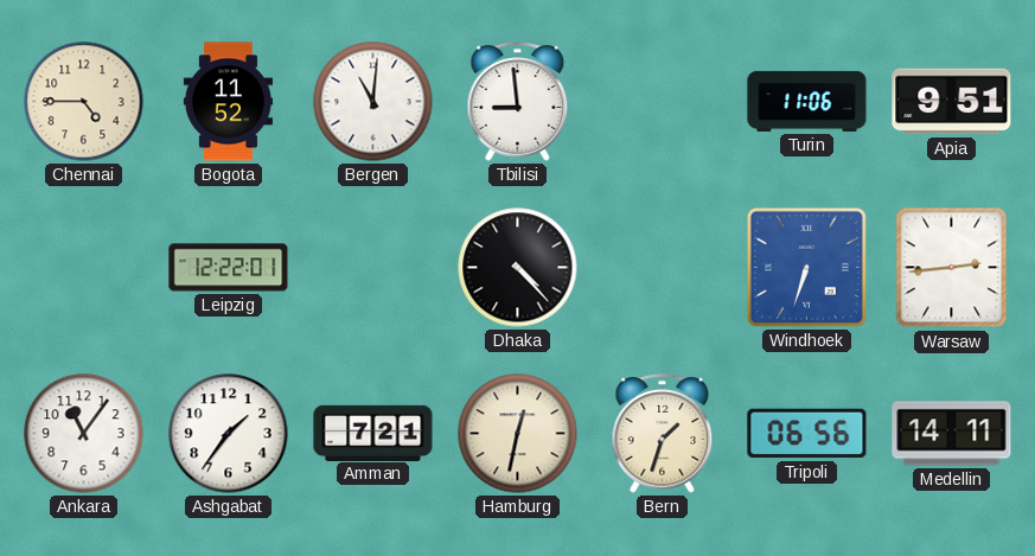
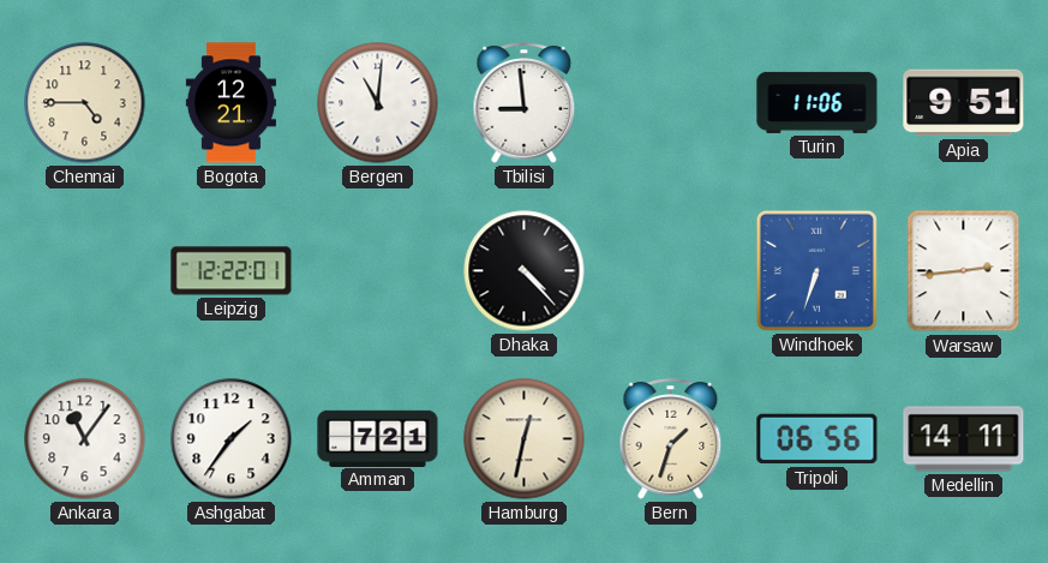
Bogota: 11:52 -> 12:21
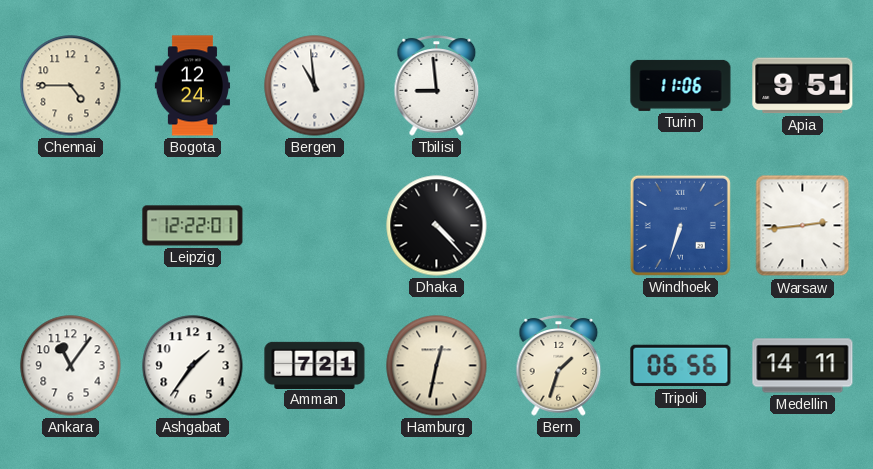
Bogota: 12:21 -> 12:24
Bergen: 11:01 -> 10:59
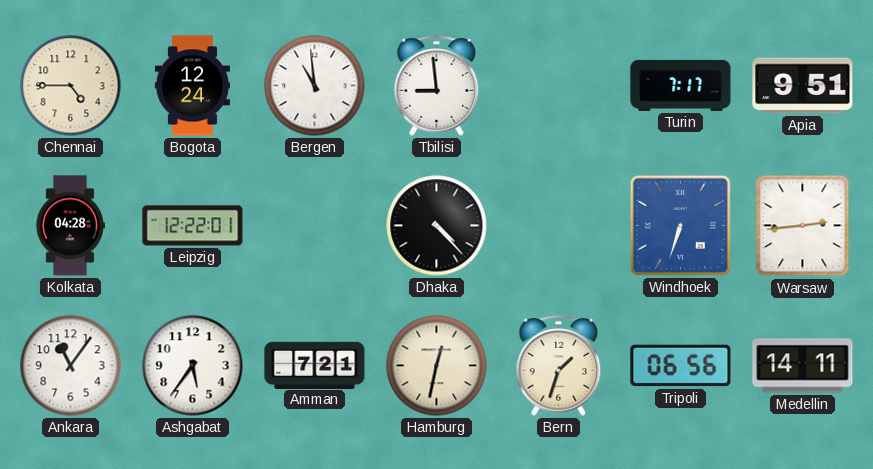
Turin: 11:06 -> 7:17
Kolkata: none -> 04:28
Ashgabat: 1:36 -> 5:36
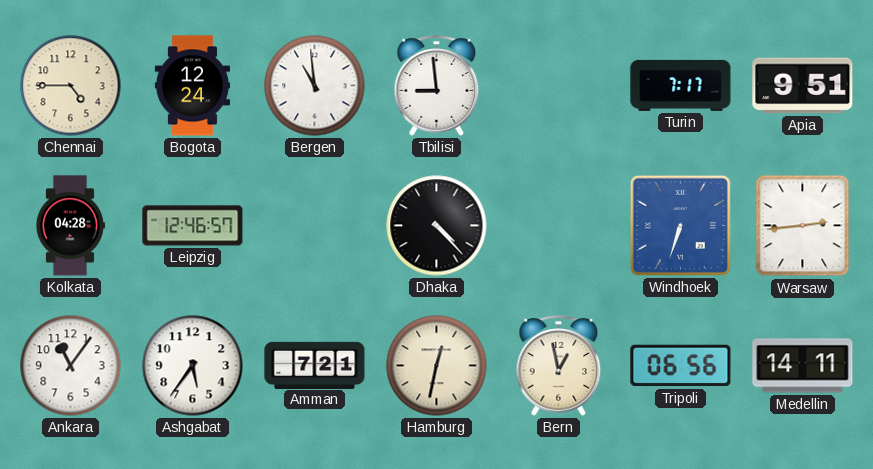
Leipzig: 12:22 -> 12:46
Bern: 1:33 -> 12:58
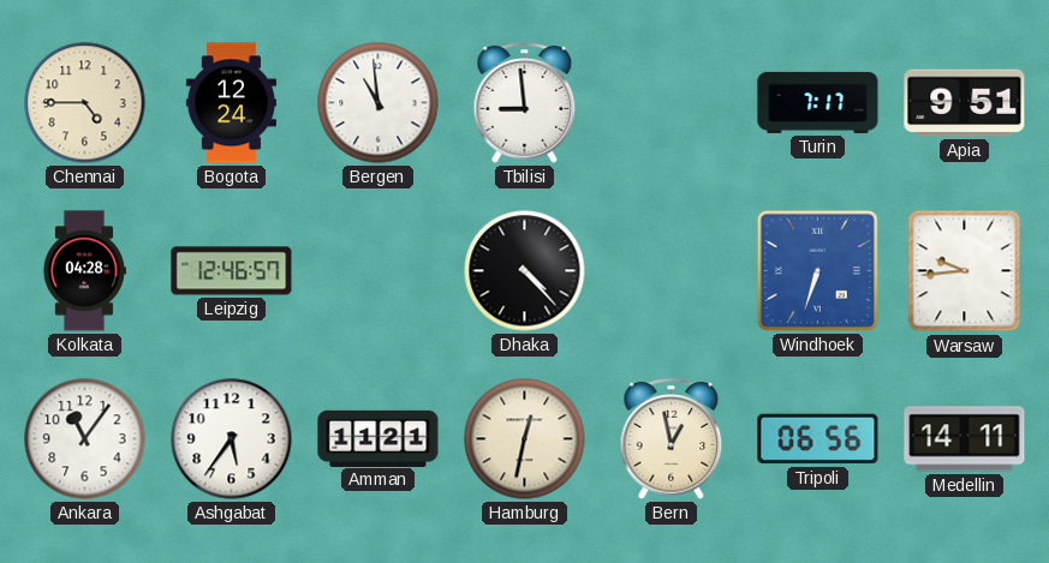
Warsaw: 2:44 -> 9:44
Amman: 7:21 -> 11:21
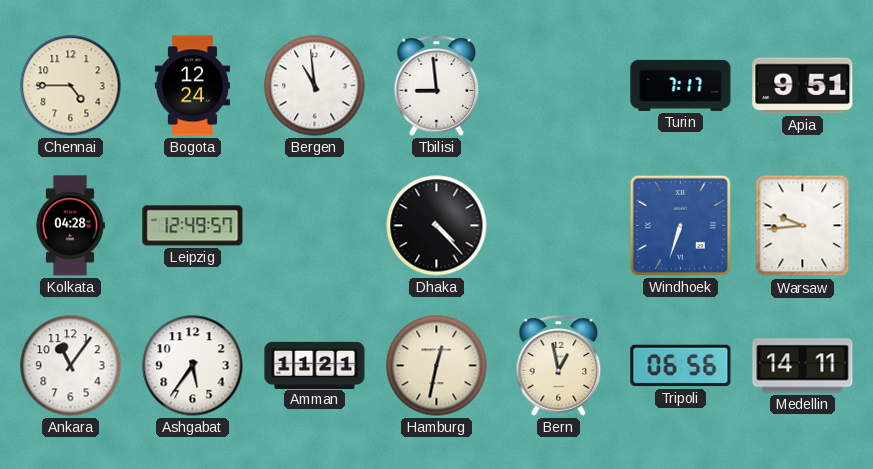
Leipzig: 12:46 -> 12:49
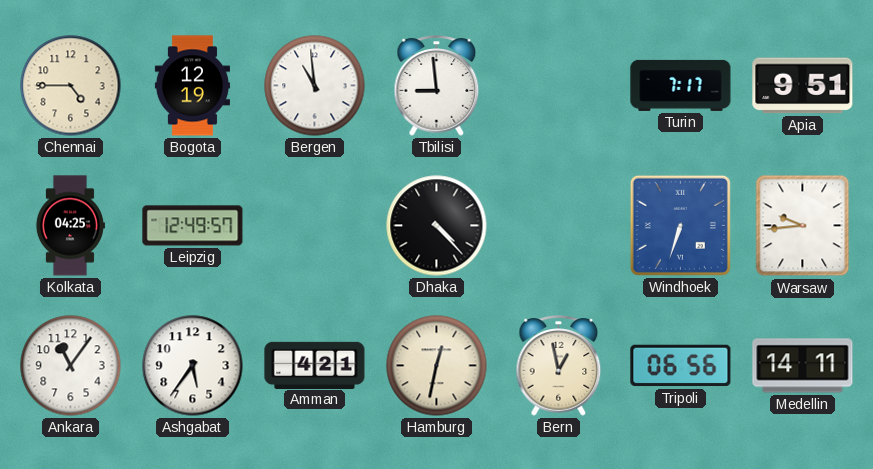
Bogota: 12:24 -> 12:19
Kolkata: 04:28 -> 04:25
Amman: 11:21 -> 4:21
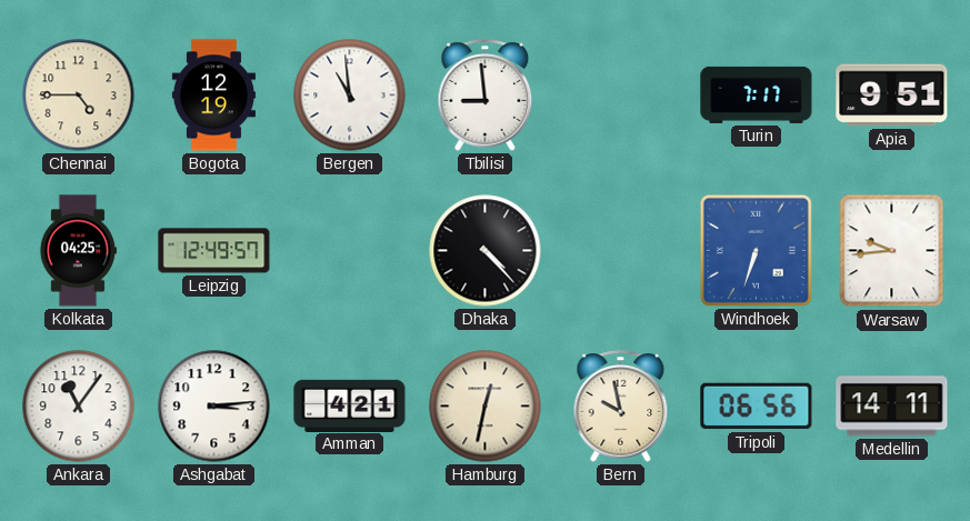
Ashgabat: 5:36 -> 3:14
Bern: 12:58 -> 9:58
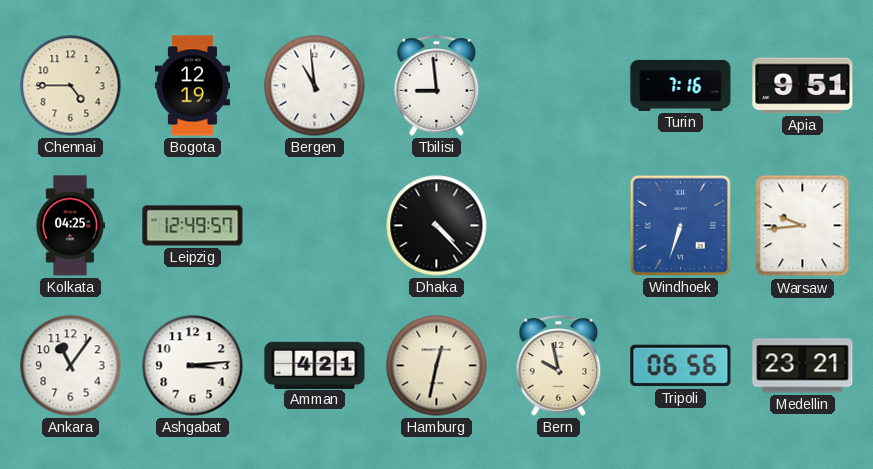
Turin: 7:17 -> 7:16
Medellin: 14:11 -> 23:21
